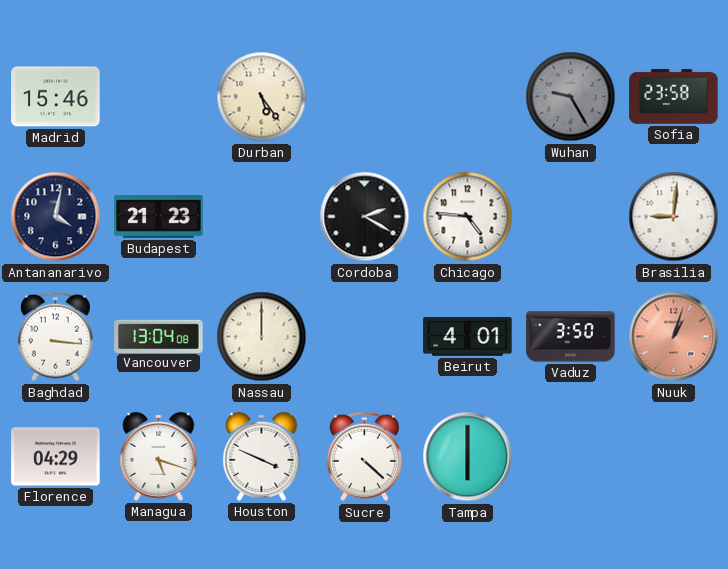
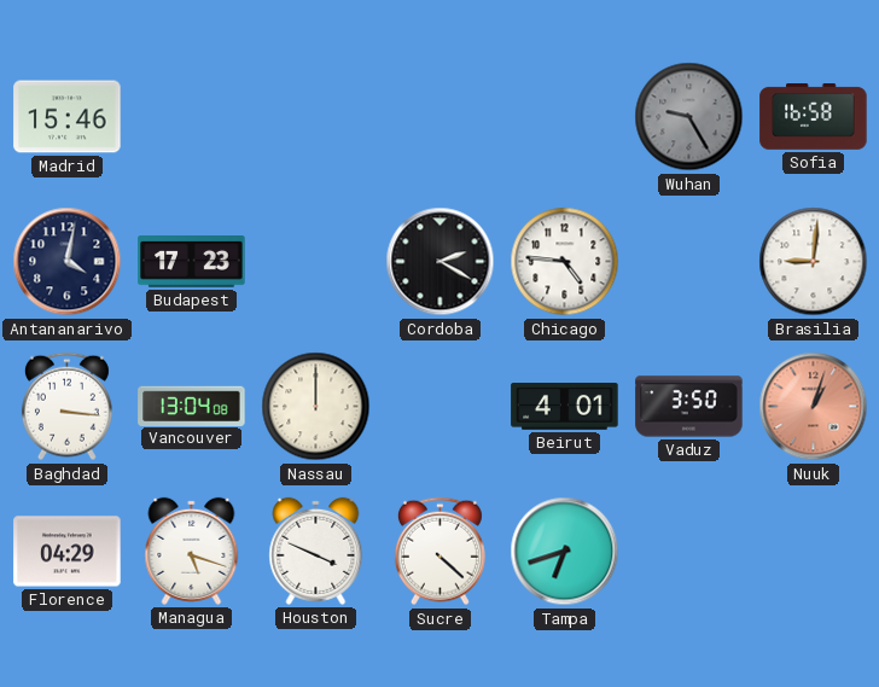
Durban: 5:24 -> none
Sofia: 23:58 -> 16:58
Budapest: 21:23 -> 17:23
Tampa: 6:00 -> 6:42
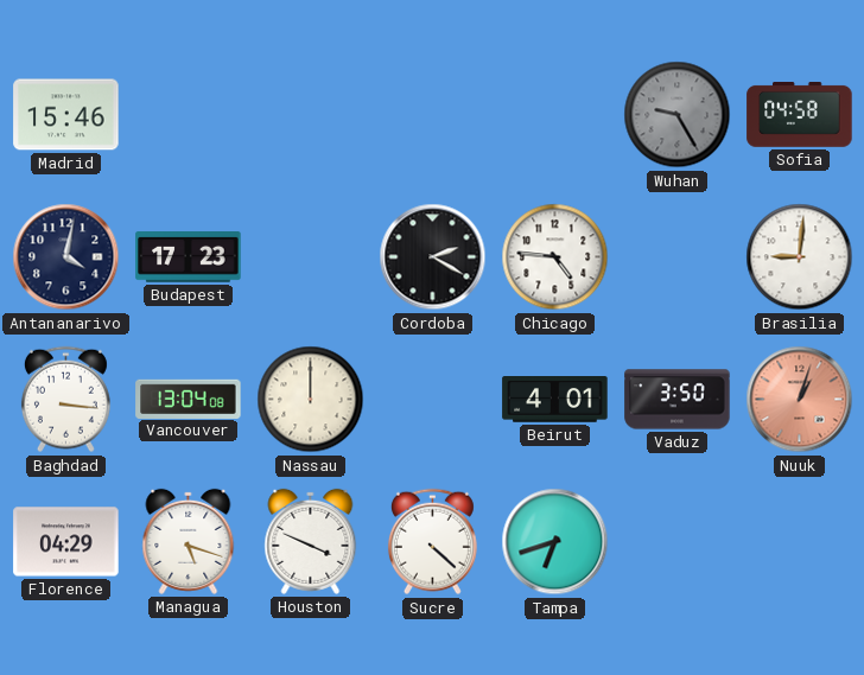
Sofia: 16:58 -> 04:58
